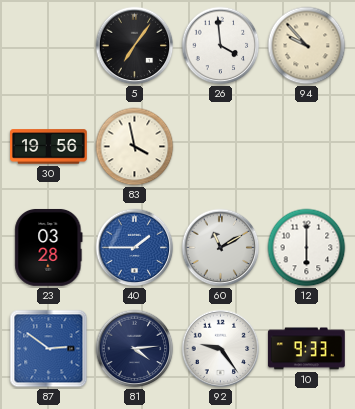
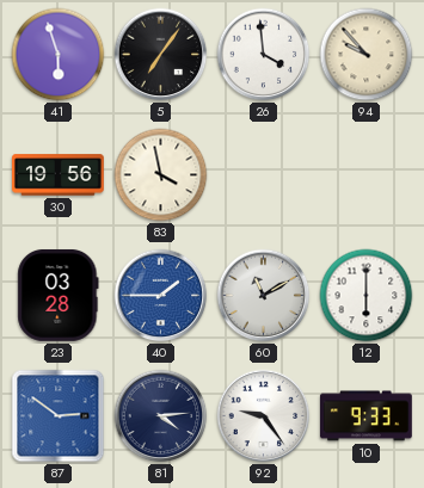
41: none -> 5:57
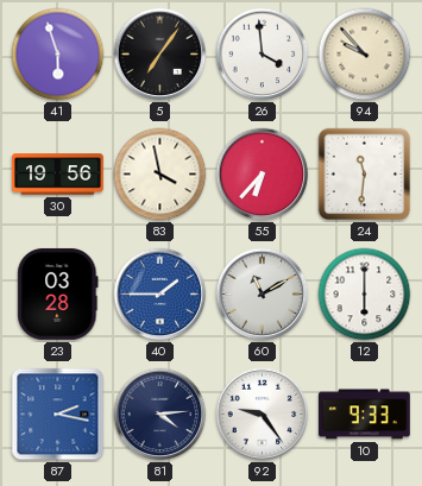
55: none -> 6:37
24: none -> 11:31
87: 2:51 -> 2:17
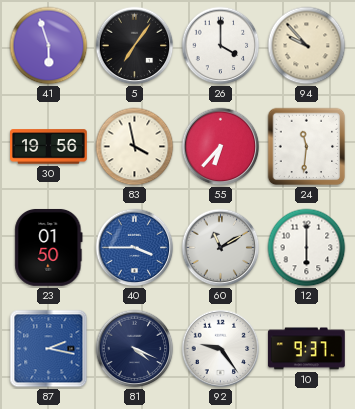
26: 3:59 -> 4:00
23: 03:28 -> 01:50
40: 1:45 -> 3:45
81: 4:14 -> 4:19
10: 9:33 -> 9:37
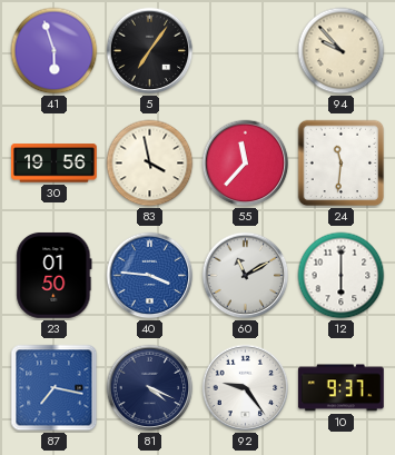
26: 4:00 -> none
55: 6:37 -> 11:37
40: 3:45 -> 3:46
87: 2:17 -> 7:17
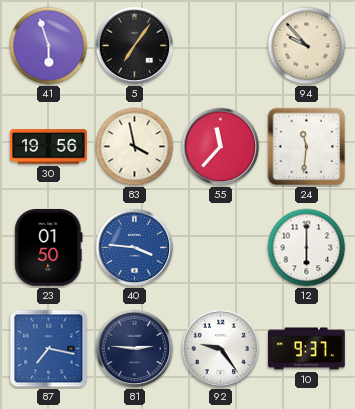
60: 11:10 -> none
81: 4:19 -> 2:46
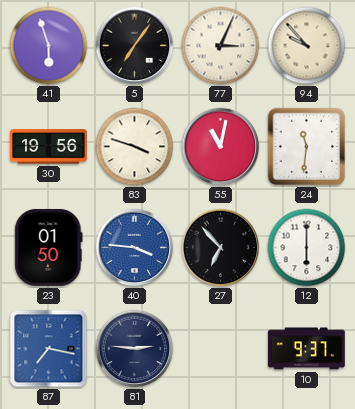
77: none -> 3:04
83: 3:58 -> 3:48
55: 11:37 -> 11:02
27: none -> 6:53
92: 9:24 -> none
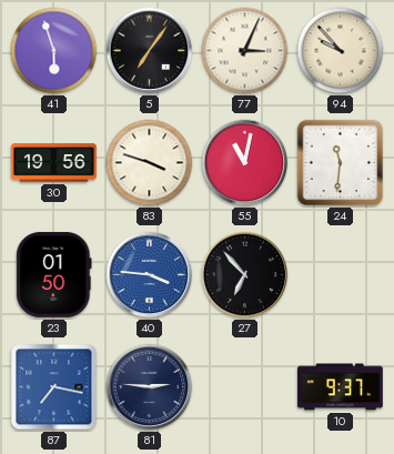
12: 6:00 -> none
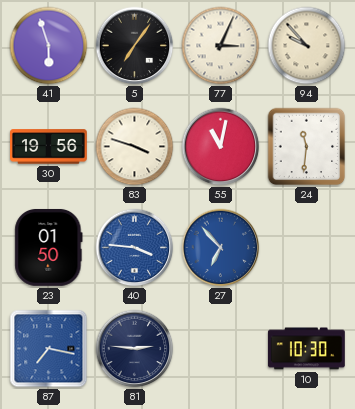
27 dial: black -> blue
10: 9:37 -> 10:30
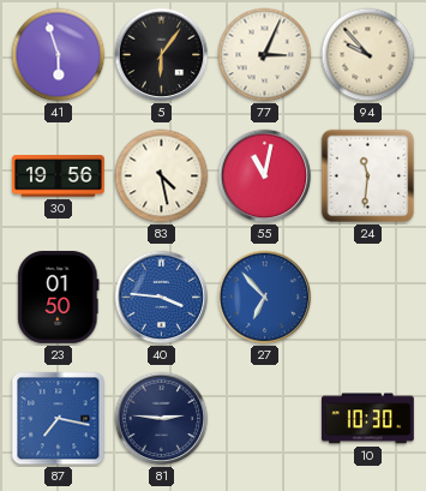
5: 7:06 -> 6:06
83: 3:48 -> 4:28
